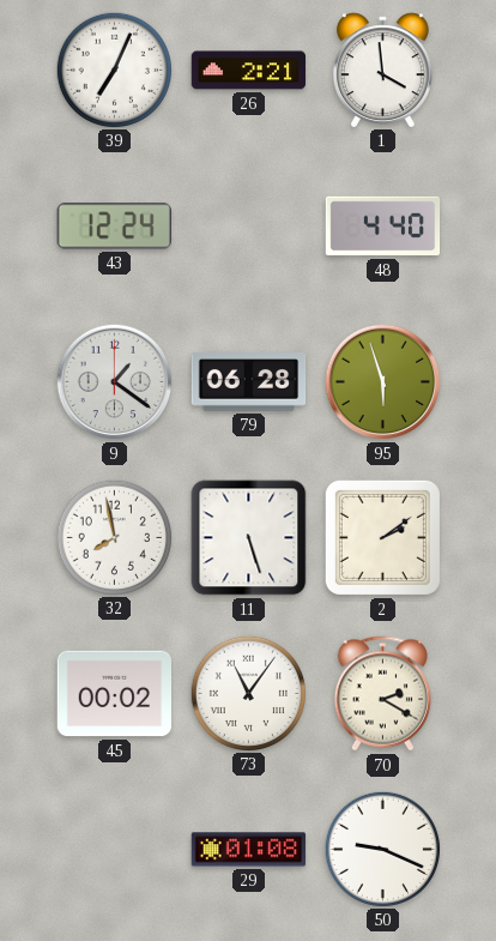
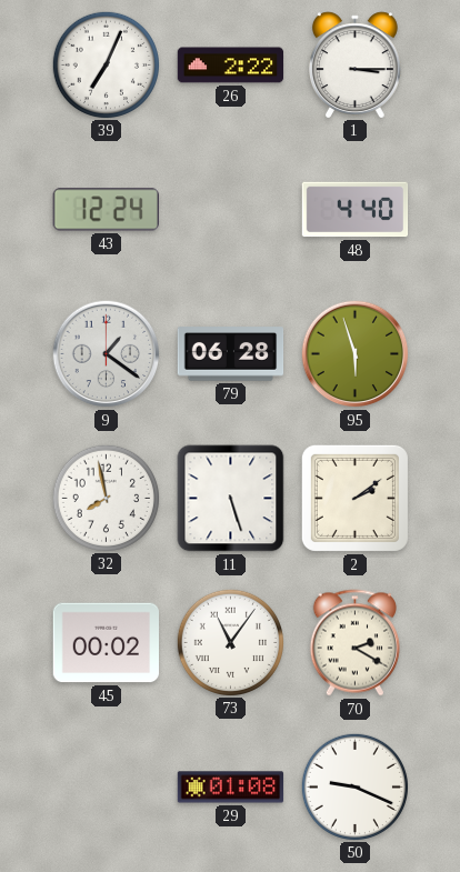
26: 2:21 -> 2:22
1: 3:59 -> 3:15
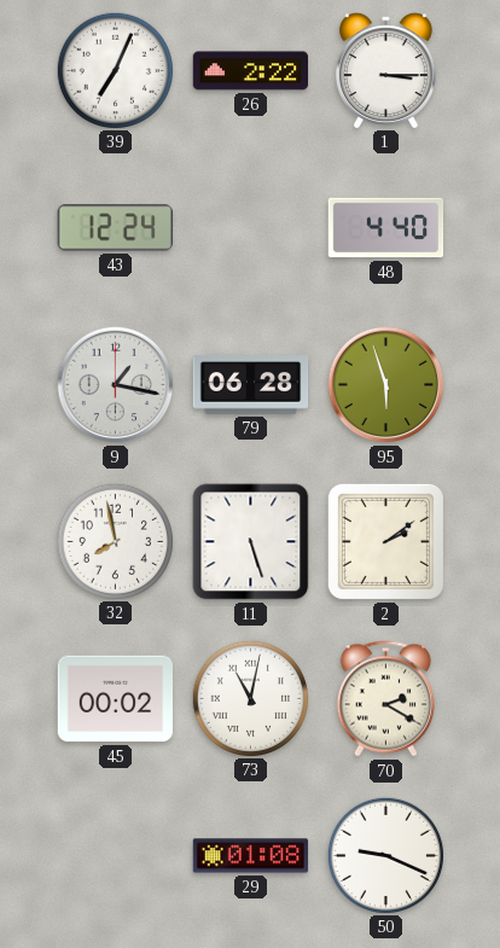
9: 1:21 -> 1:17
73: 11:06 -> 11:02
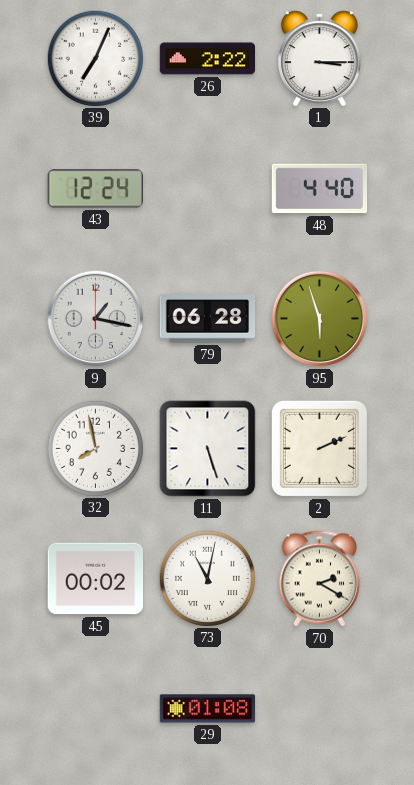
2: 2:09 -> 2:11
50: 9:19 -> none
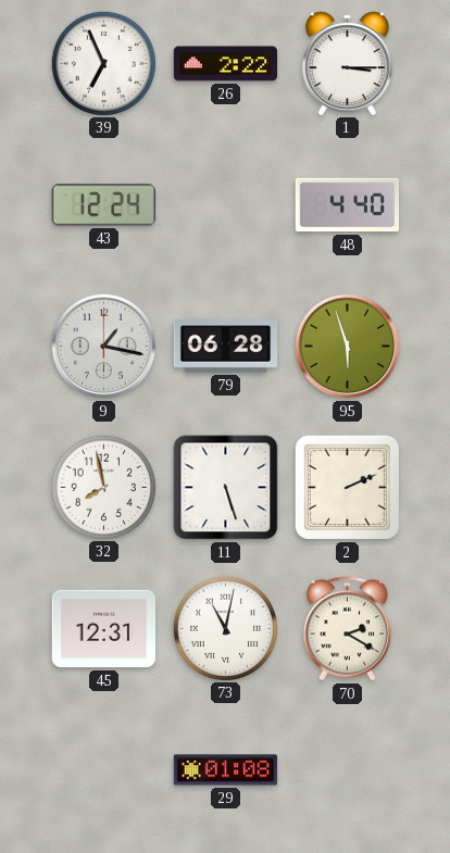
39: 7:04 -> 6:56
45: 00:02 -> 12:31
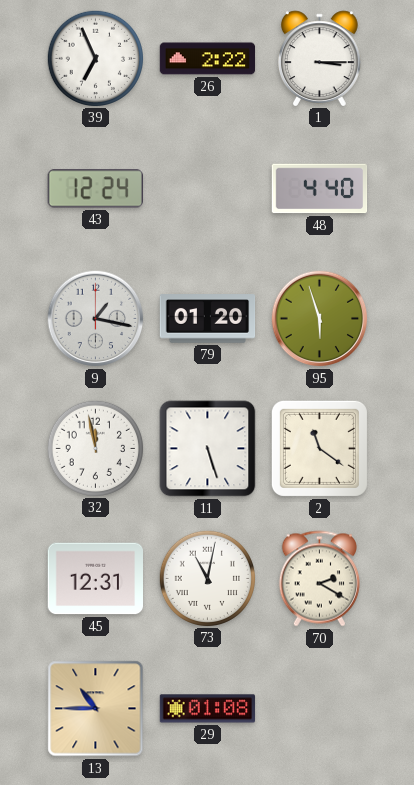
79: 06:28 -> 01:20
32: 7:58 -> 11:58
2: 2:11 -> 11:21
13: none -> 10:45
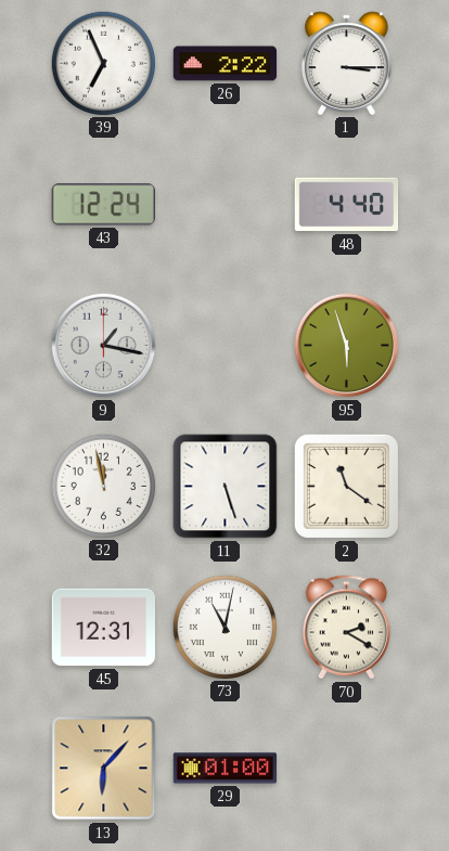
79: 01:20 -> none
13: 10:45 -> 6:07
29: 01:08 -> 01:00
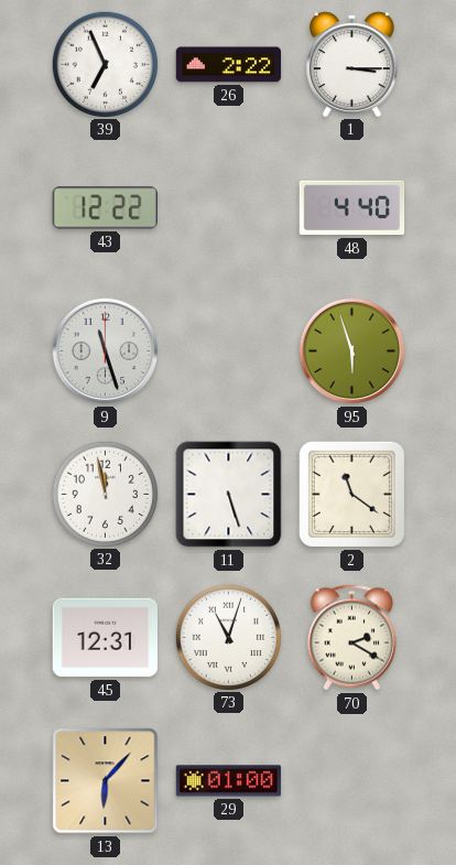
43: 12:24 -> 12:22
9: 1:17 -> 11:27
73: 11:02 -> 11:03
